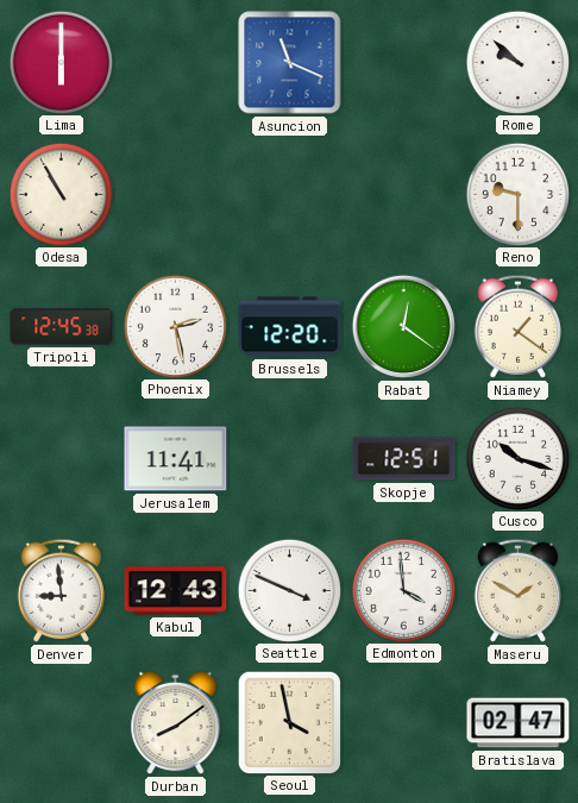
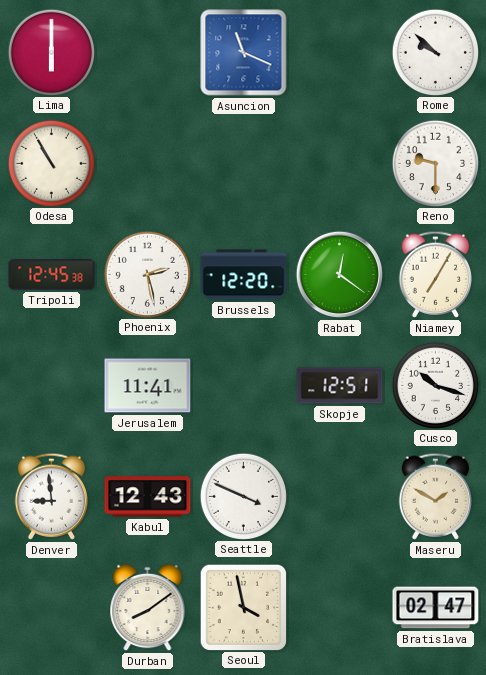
Niamey: 1:21 -> 7:05
Edmonton: 3:59 -> none
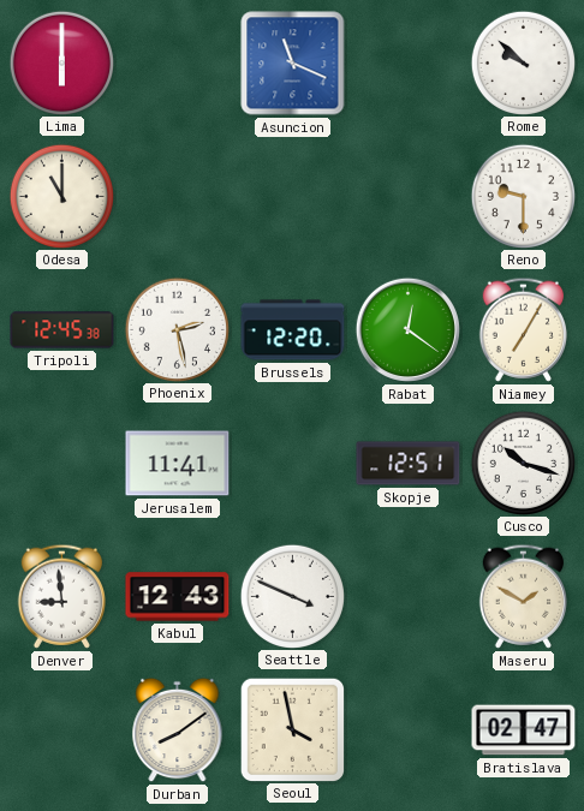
Odesa: 10:55 -> 11:00
